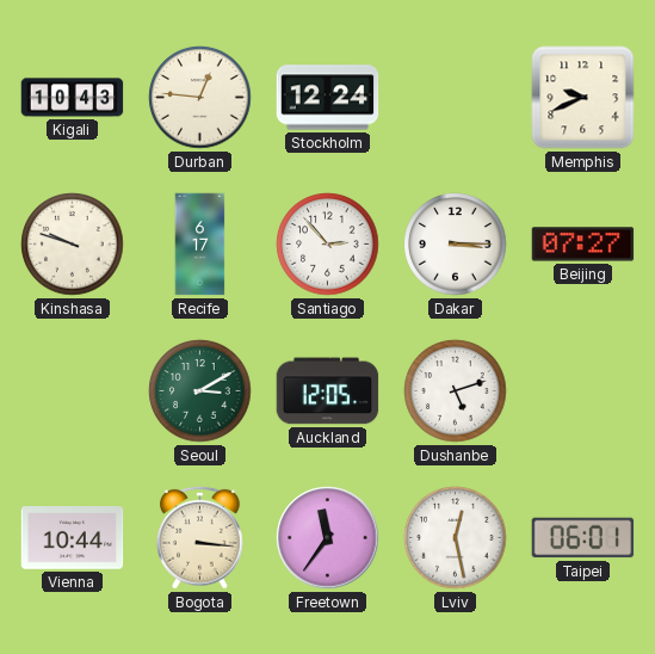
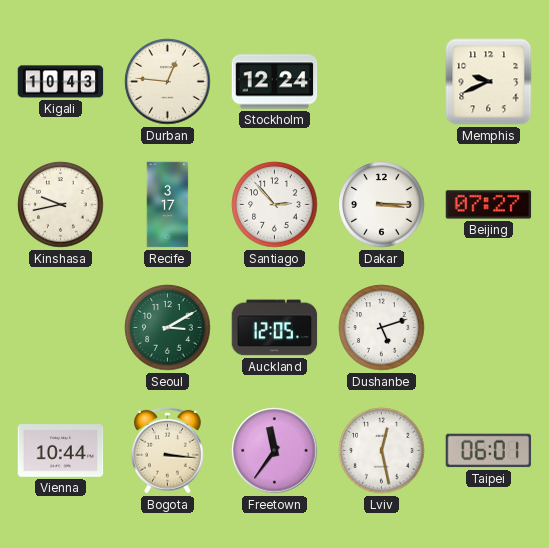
Kinshasa: 9:48 -> 9:43
Recife: 6:17 -> 3:17
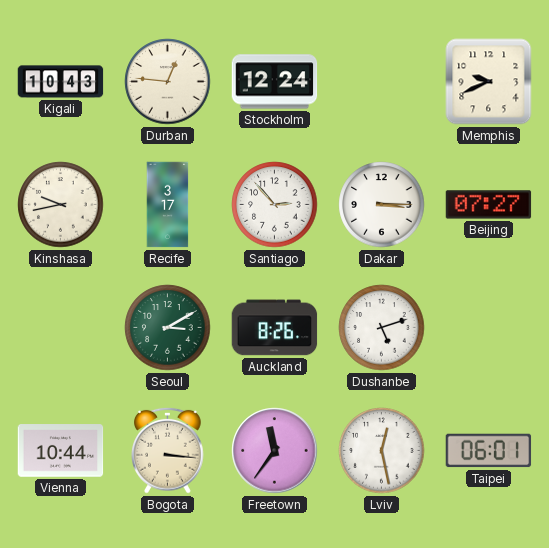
Auckland: 12:05 -> 8:26
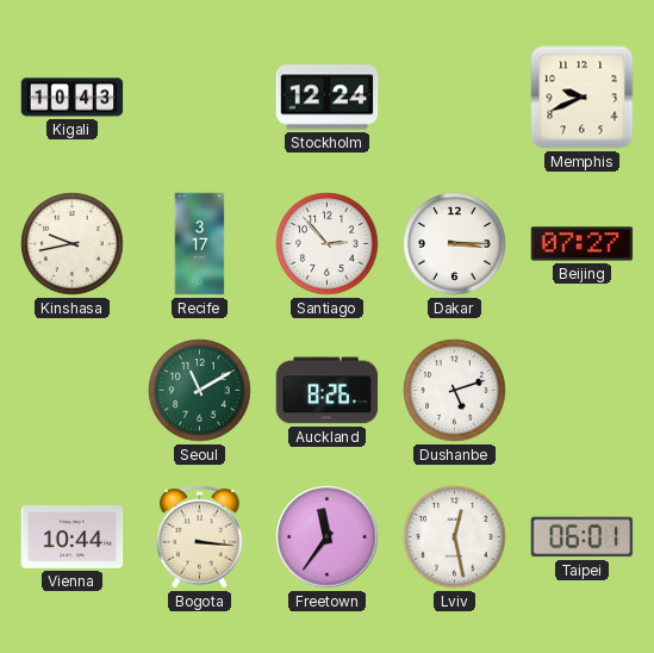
Durban: 12:46 -> none
Seoul: 3:10 -> 11:10
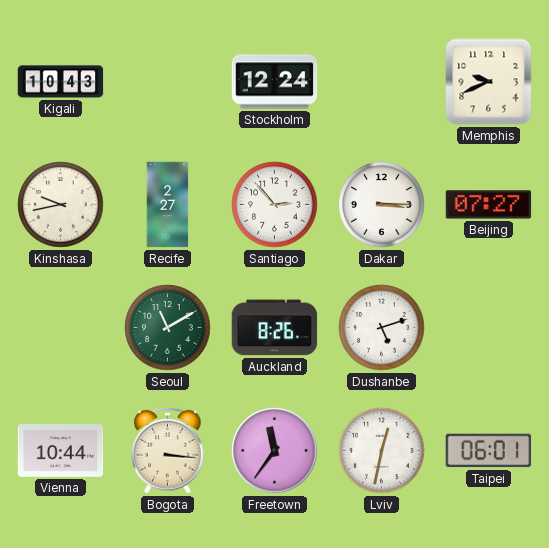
Recife: 3:17 -> 2:27
Lviv: 12:28 -> 12:32
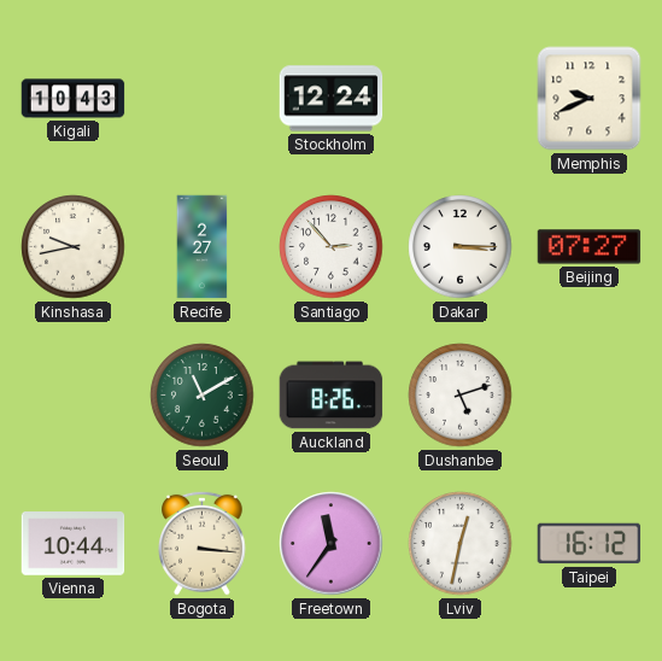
Taipei: 06:01 -> 16:12
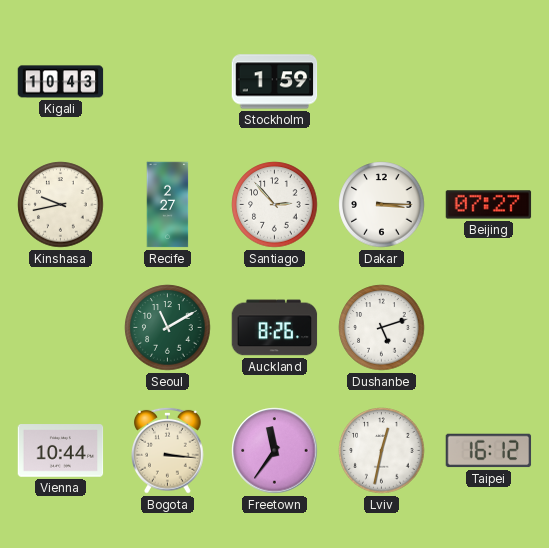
Stockholm: 12:24 -> 1:59
Memphis: 9:41 -> none
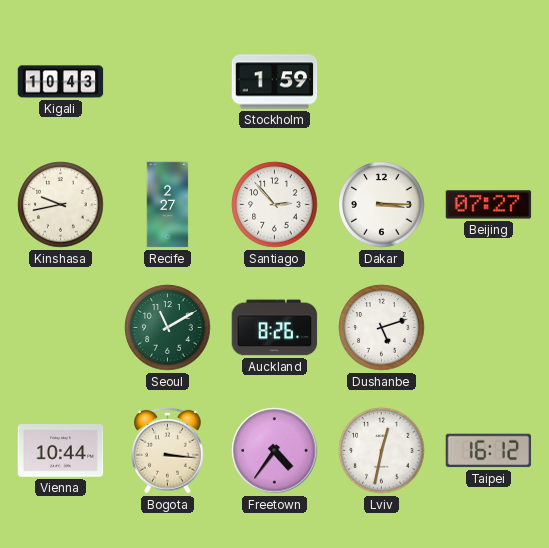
Freetown: 11:36 -> 4:36
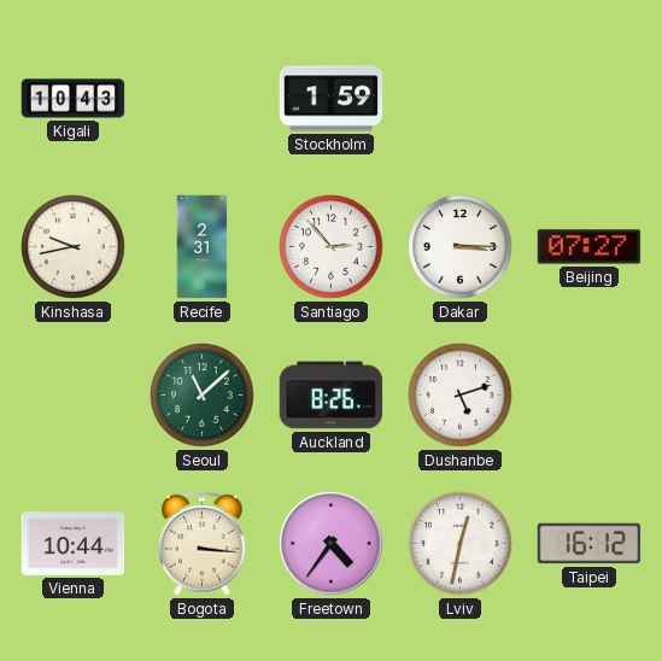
Recife: 2:27 -> 2:31
Seoul: 11:10 -> 11:08
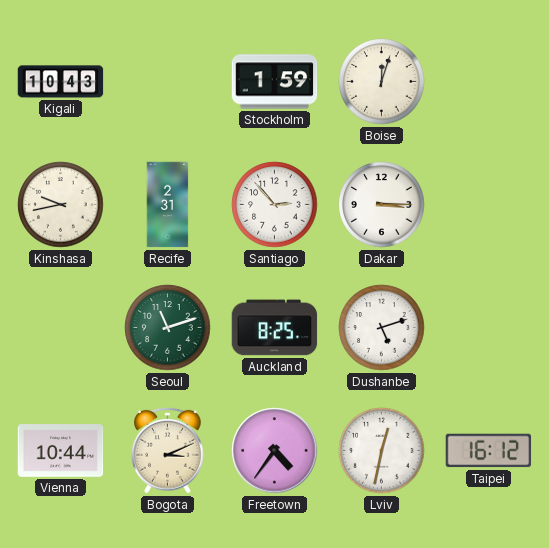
Boise: none -> 12:03
Beijing: 07:27 -> none
Seoul: 11:08 -> 11:12
Auckland: 8:26 -> 8:25
Bogota: 3:16 -> 3:11
